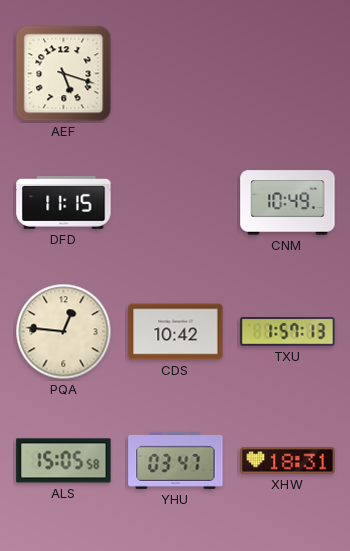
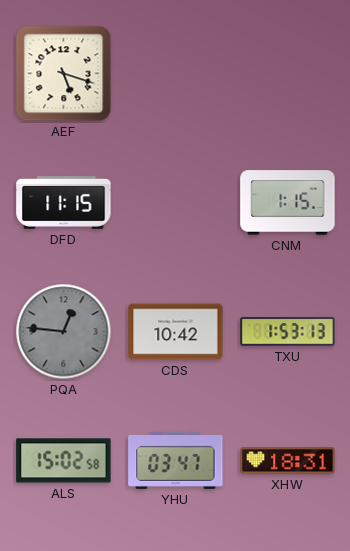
CNM: 10:49 -> 1:15
PQA dial: cream -> grey
TXU: 1:57 -> 1:53
ALS: 15:05 -> 15:02
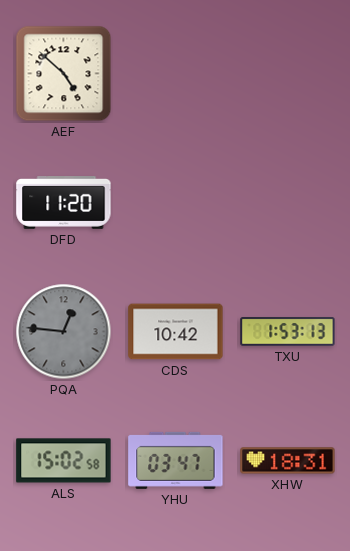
AEF: 5:18 -> 4:52
DFD: 11:15 -> 11:20
CNM: 1:15 -> none
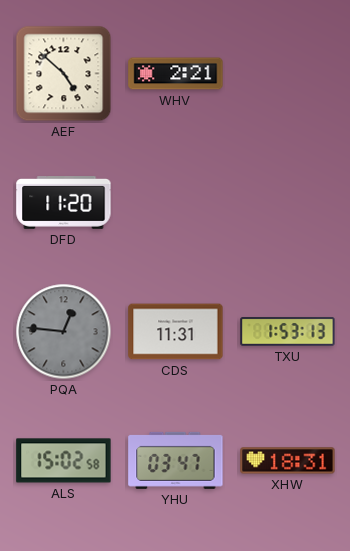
WHV: none -> 2:21
CDS: 10:42 -> 11:31
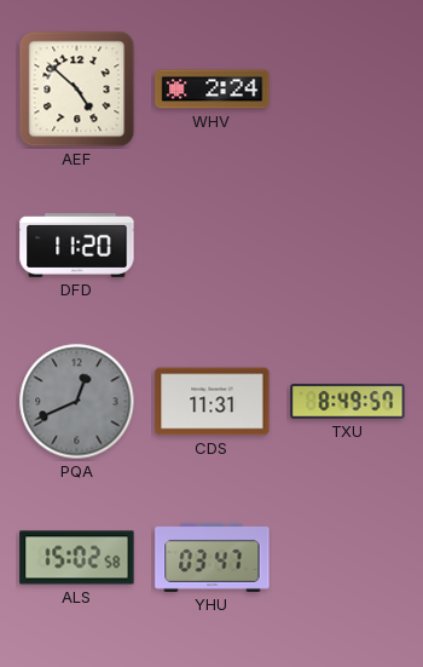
WHV: 2:21 -> 2:24
PQA: 12:46 -> 12:41
TXU: 1:53 -> 8:49
XHW: 18:31 -> none
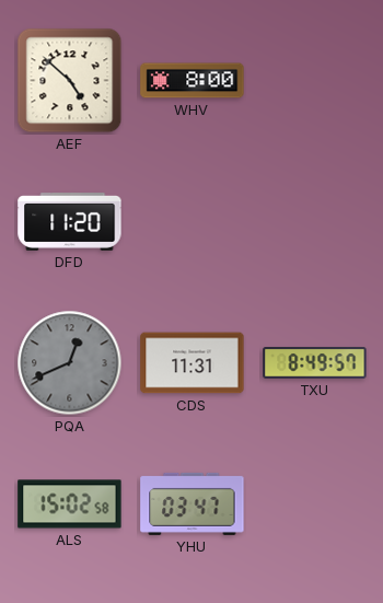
WHV: 2:24 -> 8:00
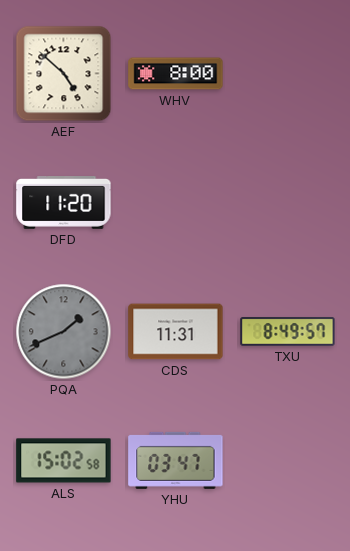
PQA: 12:41 -> 1:41
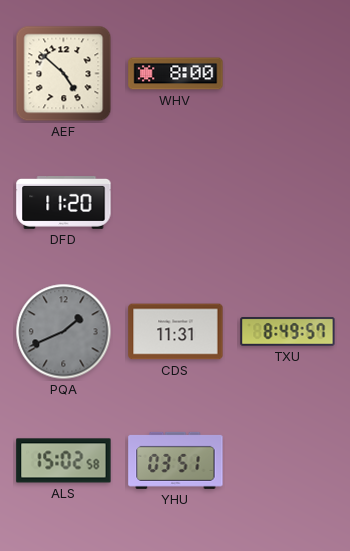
YHU: 03:47 -> 03:51
